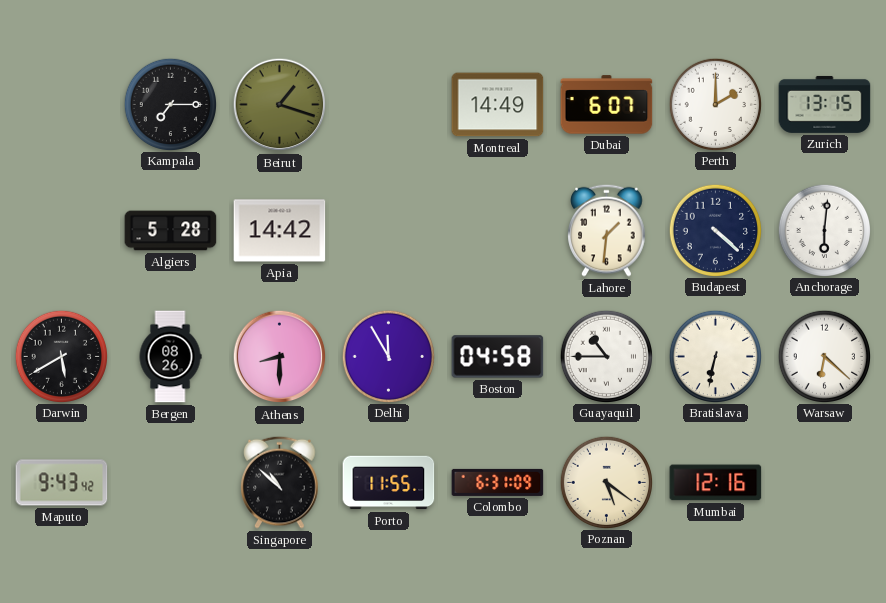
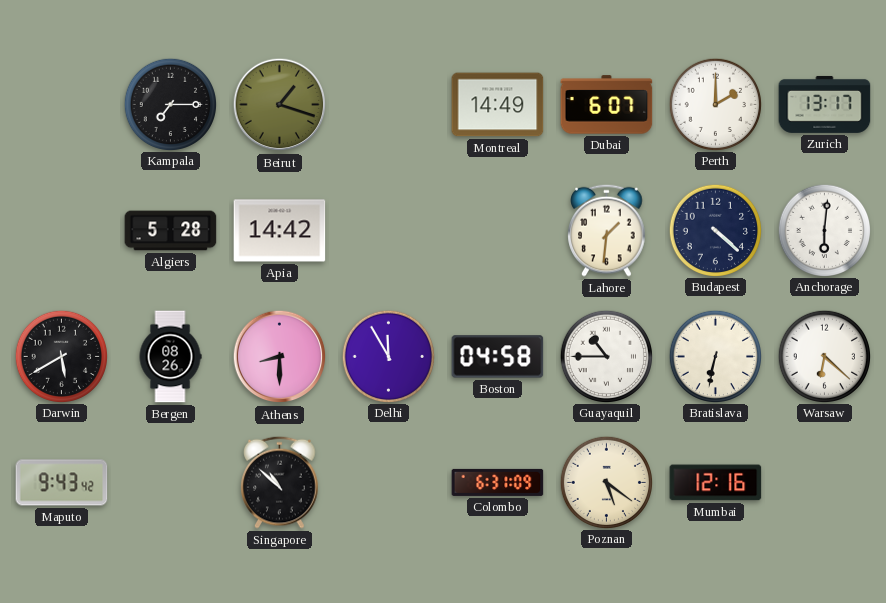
Zurich: 13:15 -> 13:17
Porto: 11:55 -> none
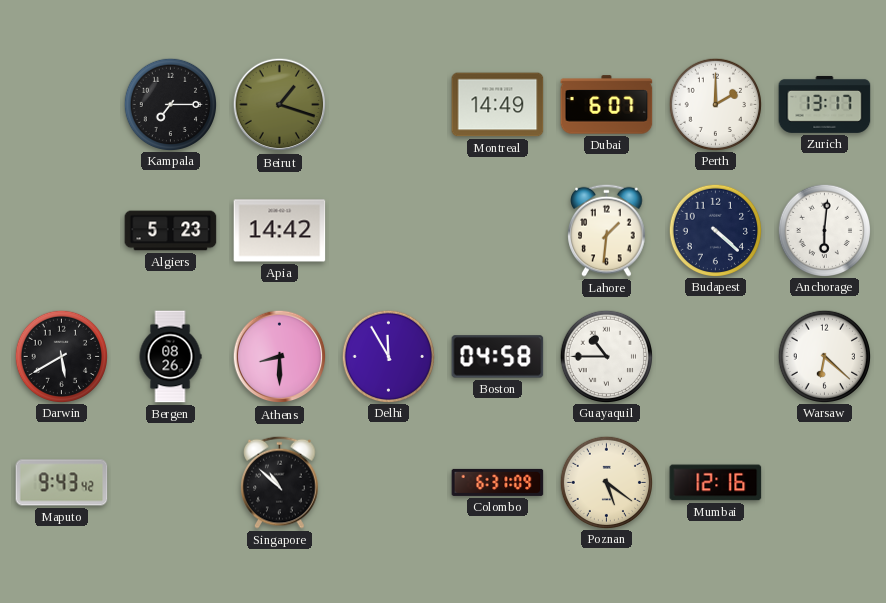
Algiers: 5:28 -> 5:23
Bratislava: 6:32 -> none
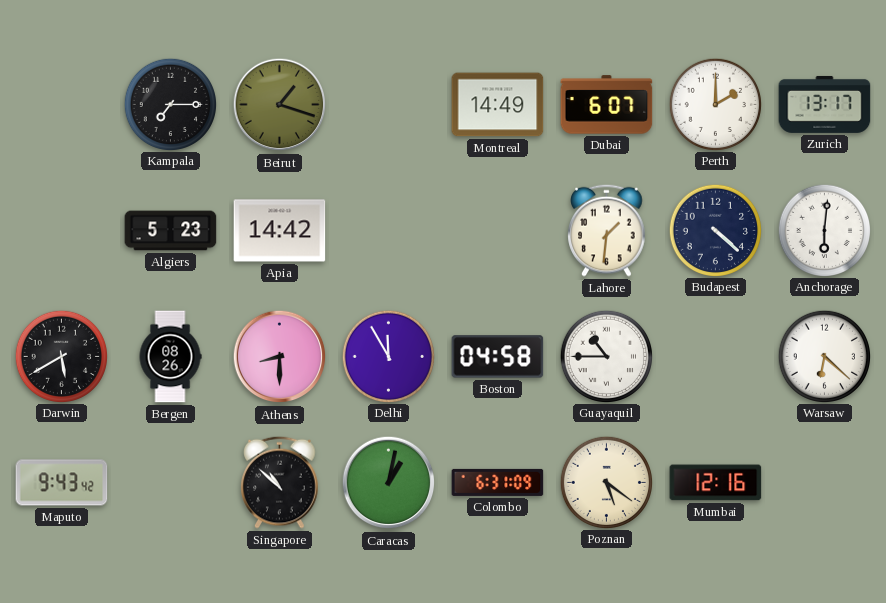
Caracas: none -> 1:02
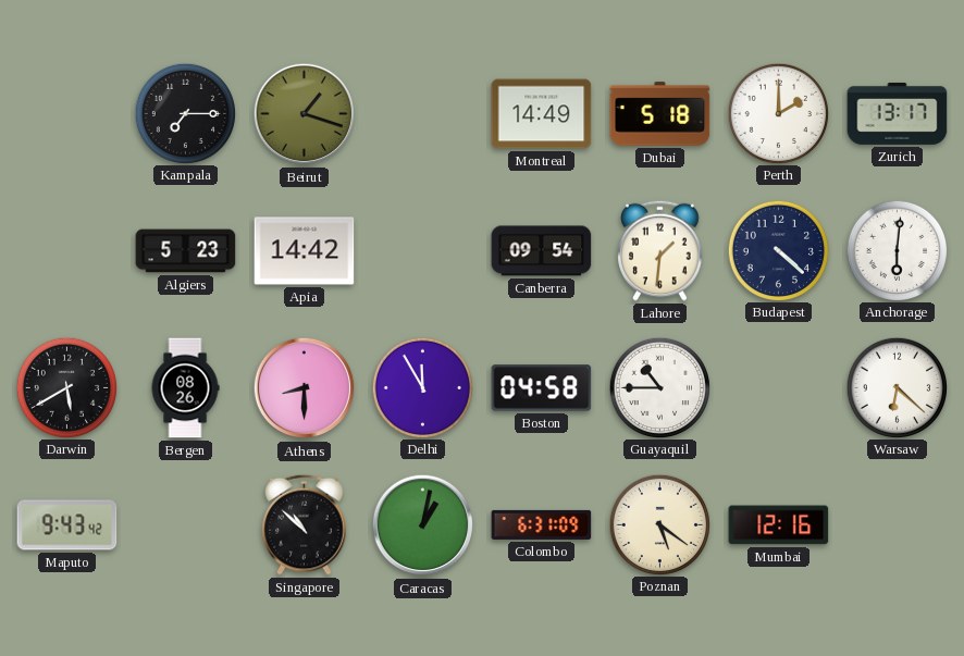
Dubai: 6:07 -> 5:18
Canberra: none -> 09:54
